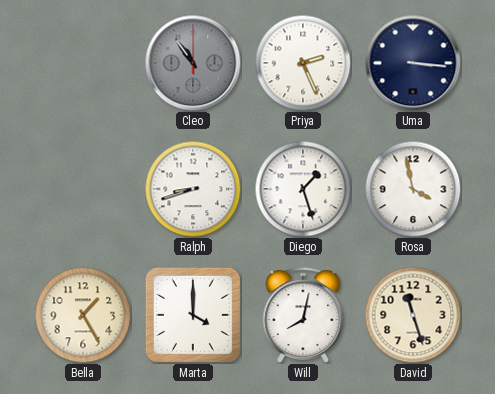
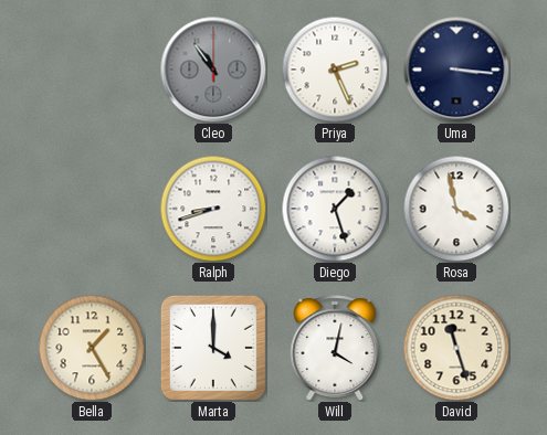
Will: 8:02 -> 4:02
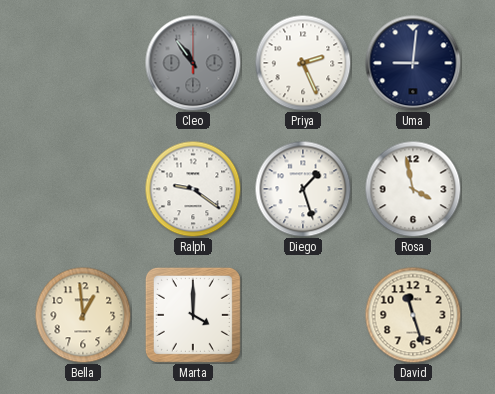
Uma: 3:16 -> 9:01
Ralph: 8:42 -> 9:21
Bella: 1:25 -> 12:59
Will: 4:02 -> none
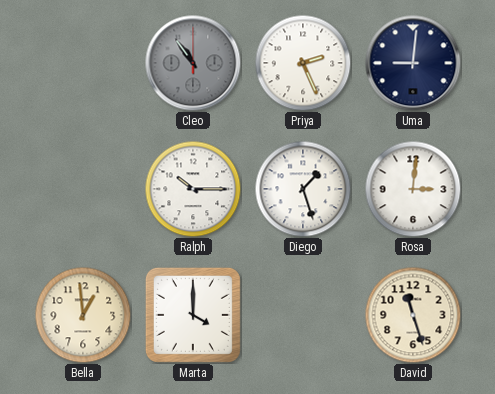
Ralph: 9:21 -> 10:15
Rosa: 3:58 -> 3:01
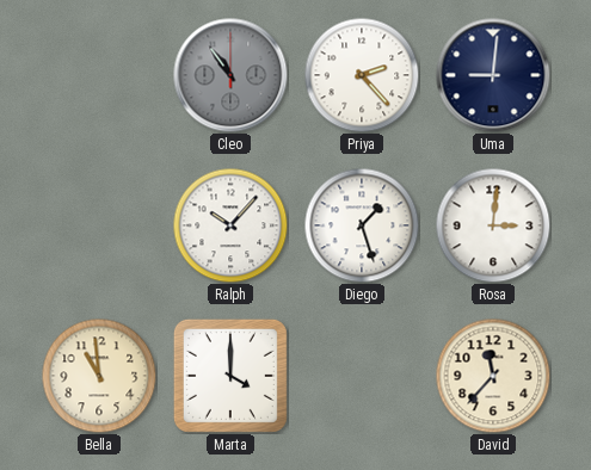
Priya: 2:26 -> 2:23
Ralph: 10:15 -> 10:07
Bella: 12:59 -> 10:59
David: 11:27 -> 11:37
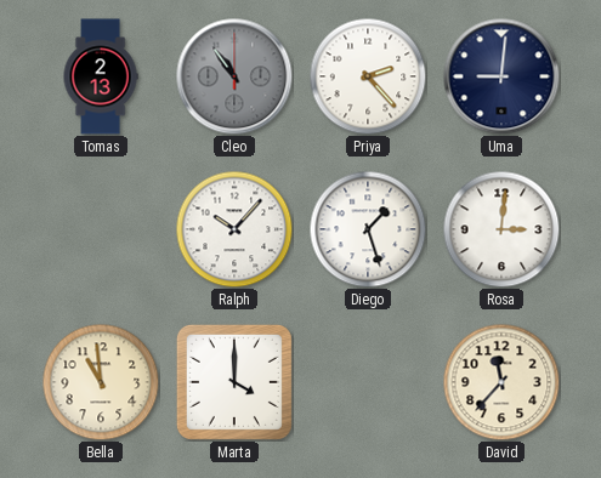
Tomas: none -> 2:13
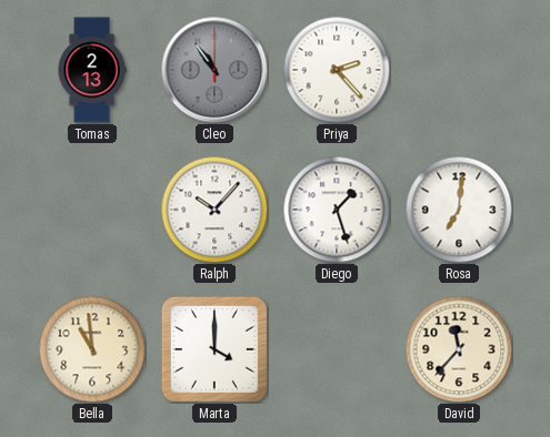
Uma: 9:01 -> none
Rosa: 3:01 -> 7:01
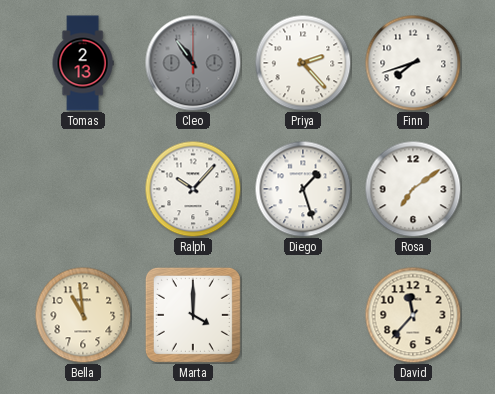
Finn: none -> 7:42
Rosa: 7:01 -> 7:09
